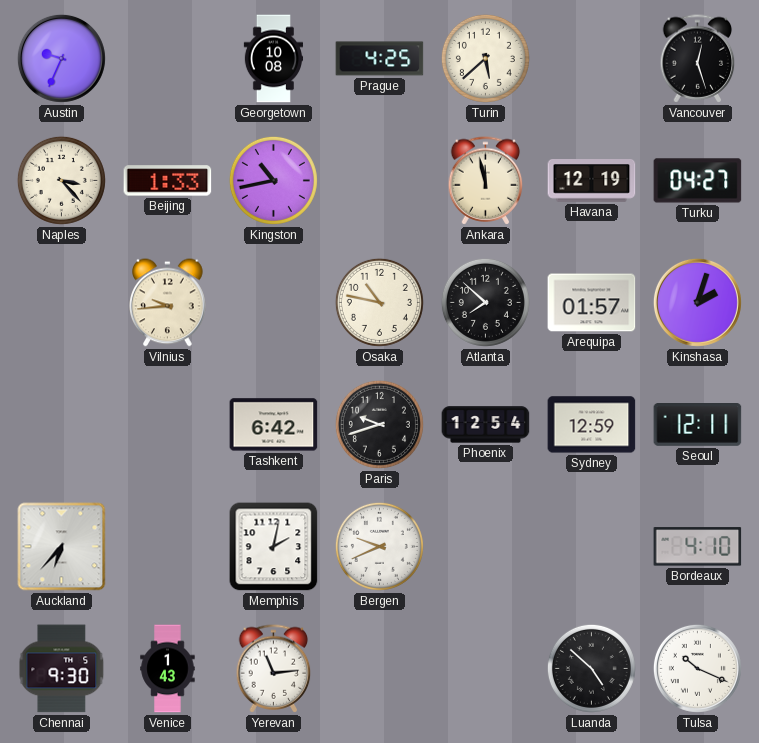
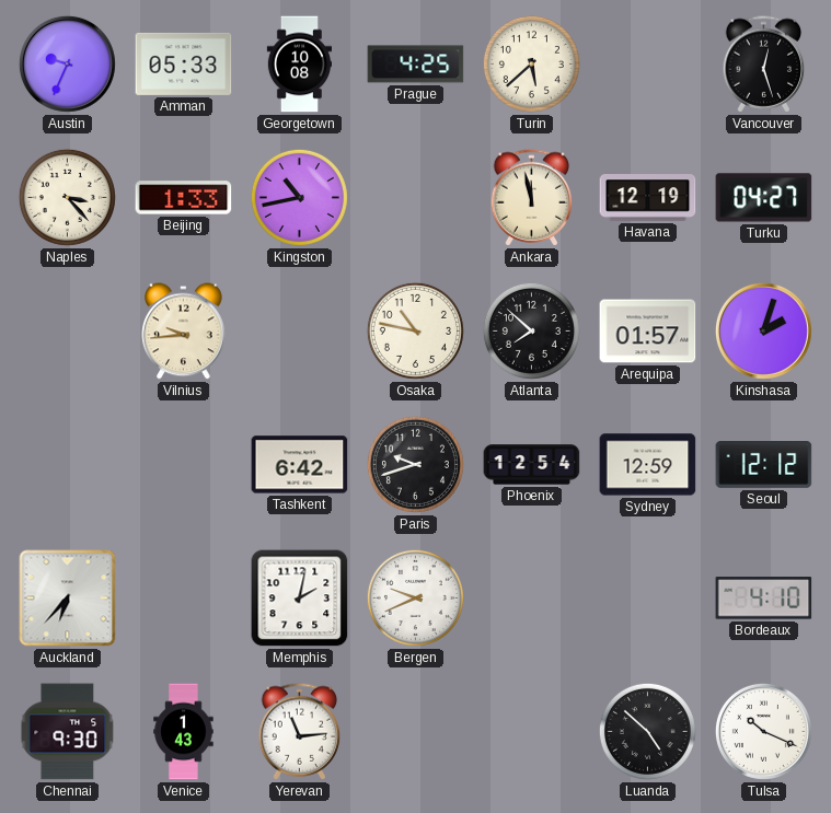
Amman: none -> 05:33
Seoul: 12:11 -> 12:12
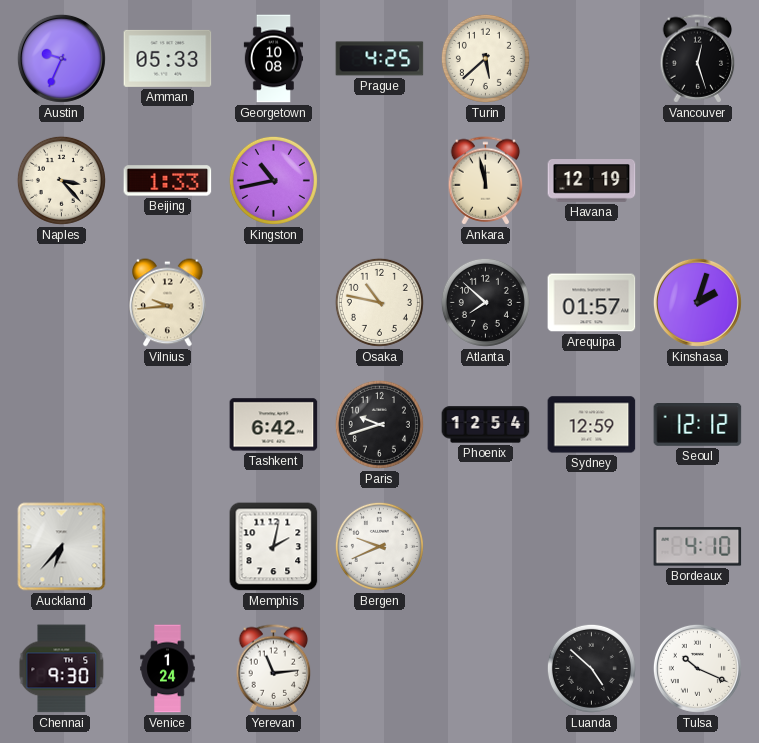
Turku: 04:27 -> none
Venice: 1:43 -> 1:24
